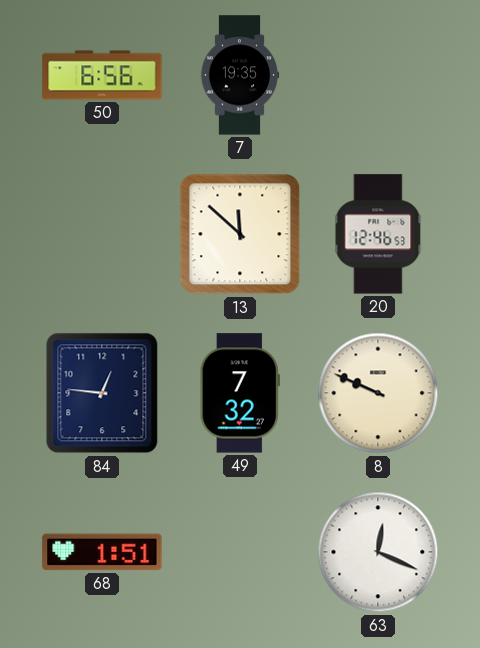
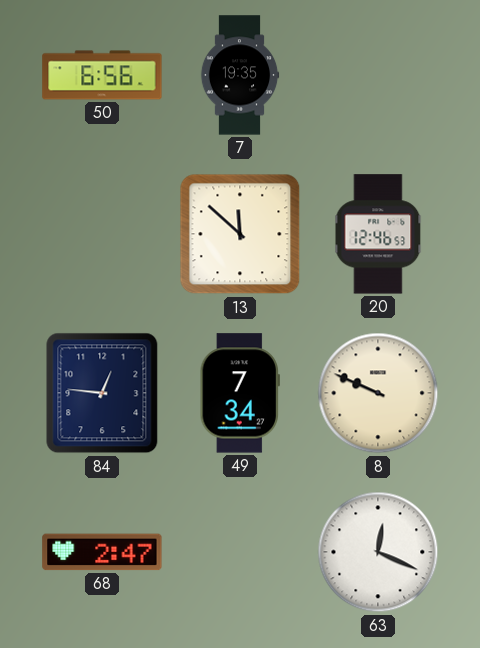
49: 7:32 -> 7:34
68: 1:51 -> 2:47
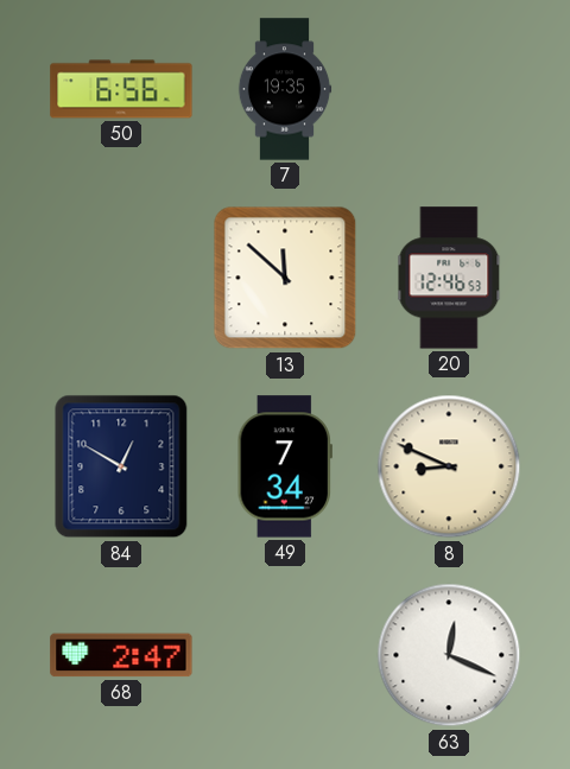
84: 12:46 -> 12:50
8: 9:49 -> 8:49
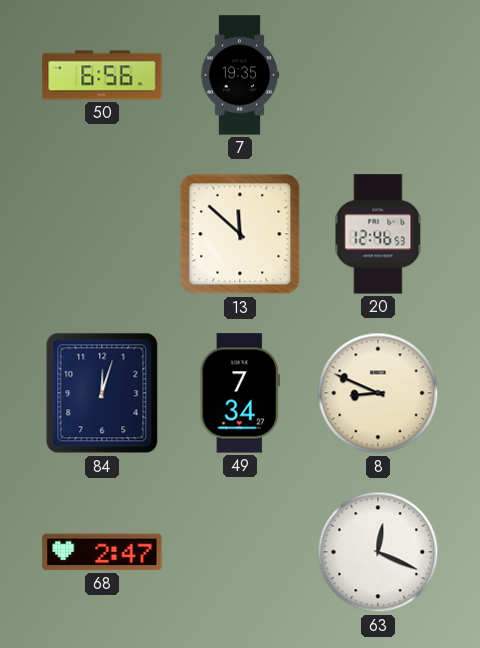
84: 12:50 -> 12:03
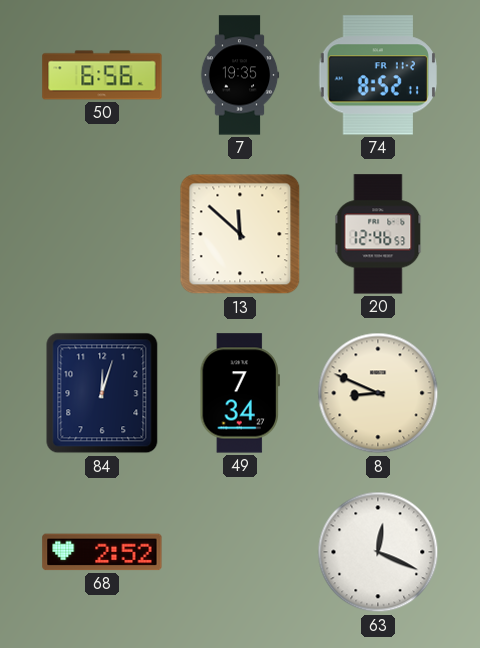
74: none -> 8:52
68: 2:47 -> 2:52
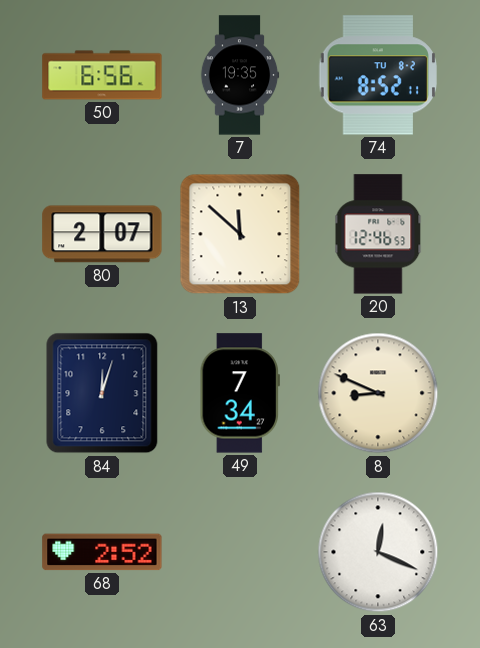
74 date: FR 11-2 -> TU 8-2
80: none -> 2:07
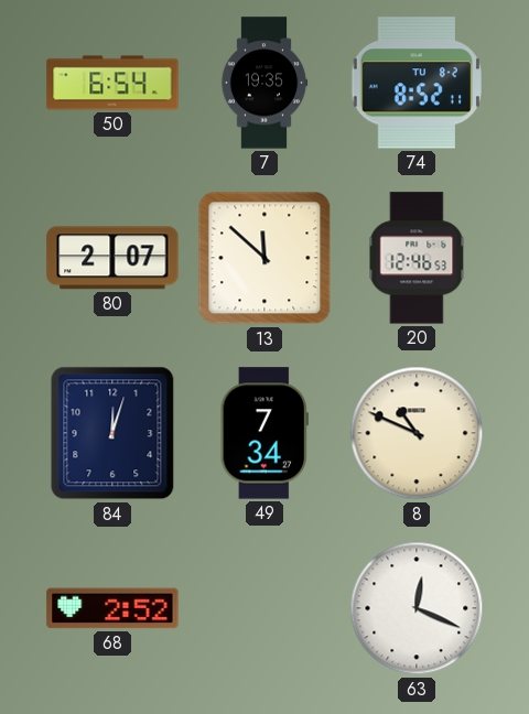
50: 6:56 -> 6:54
8: 8:49 -> 10:49
